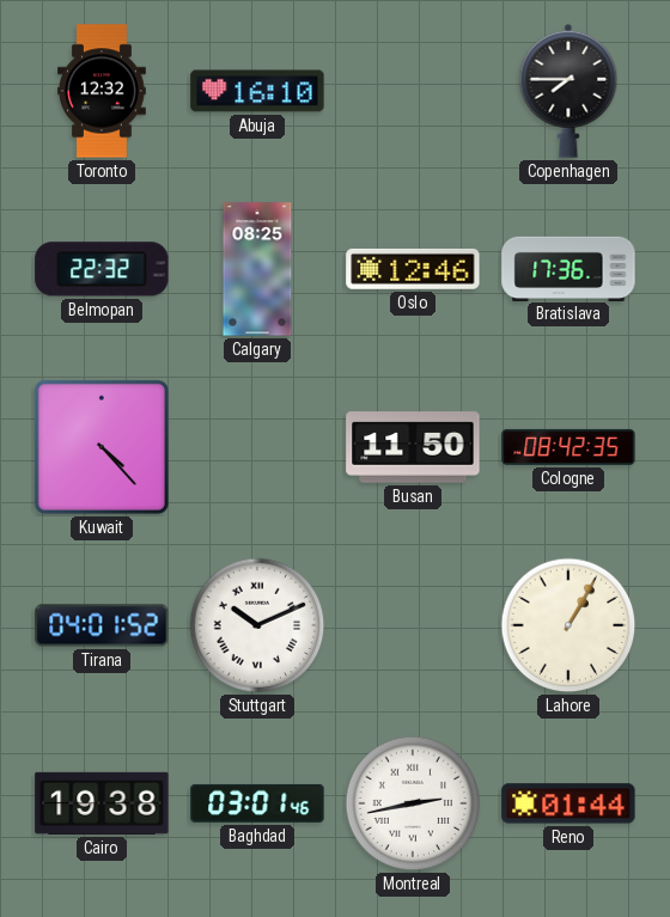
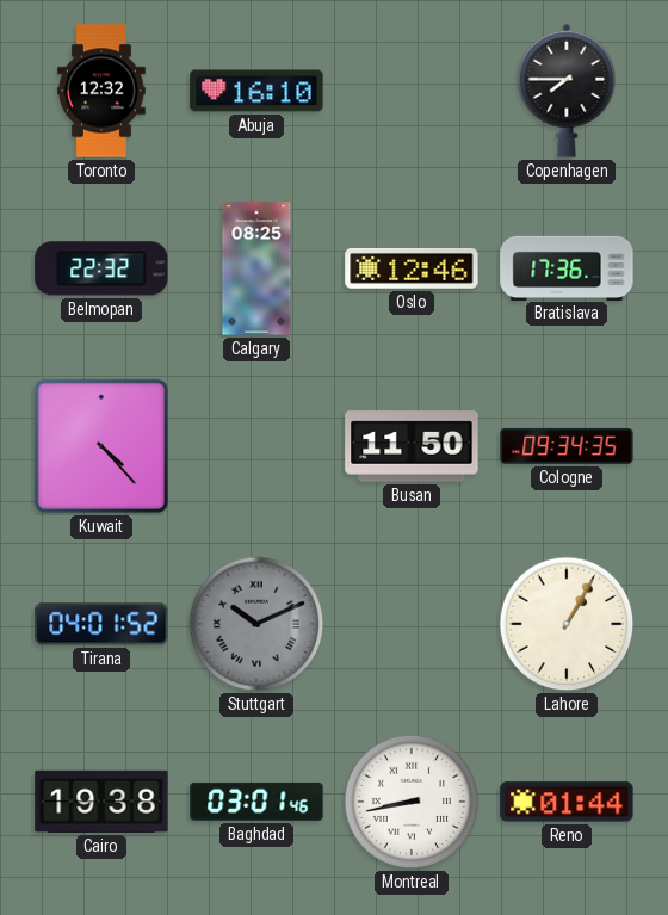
Cologne: 08:42 -> 09:34
Stuttgart dial: white -> grey
Montreal: 2:43 -> 8:43
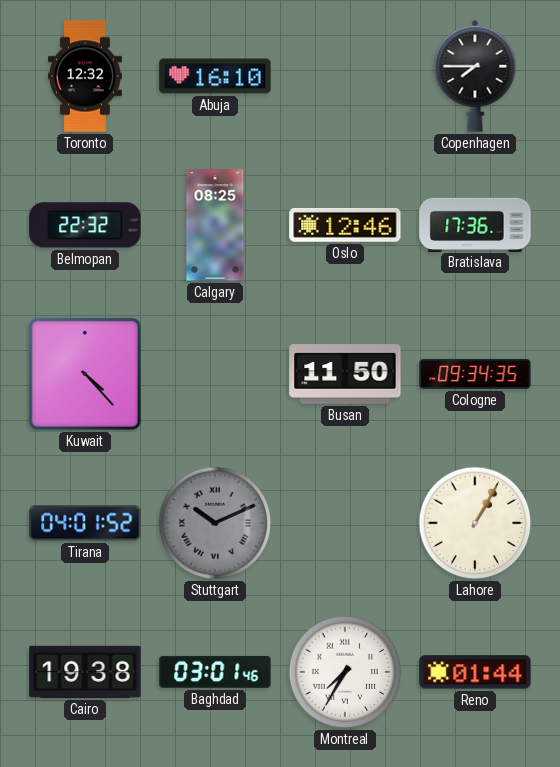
Montreal: 8:43 -> 7:35
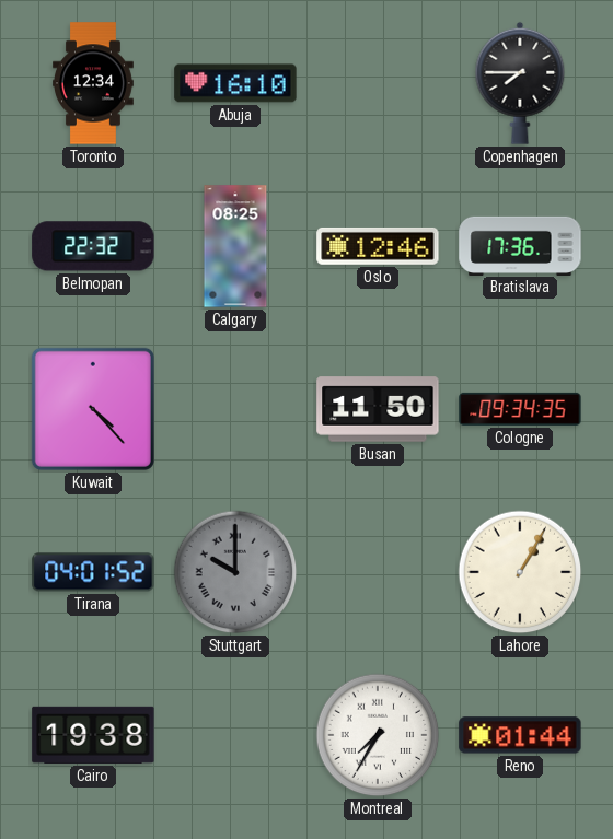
Toronto: 12:32 -> 12:34
Stuttgart: 10:11 -> 10:00
Baghdad: 03:01 -> none
